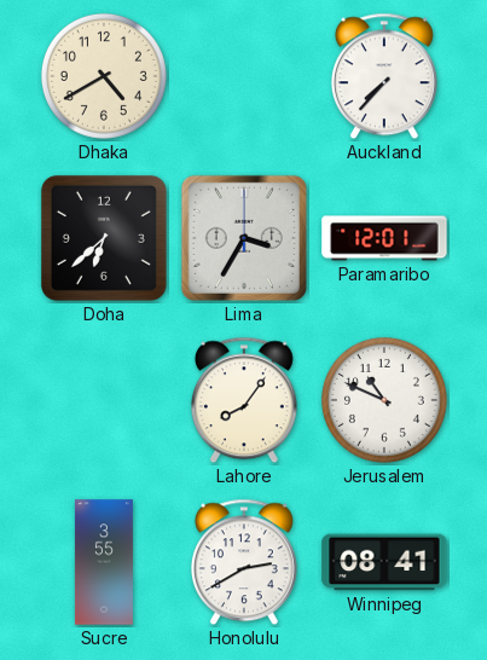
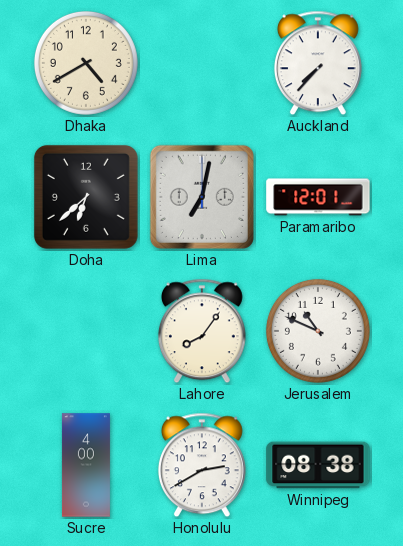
Lima: 3:35 -> 7:02
Sucre: 3:55 -> 4:00
Winnipeg: 08:41 -> 08:38
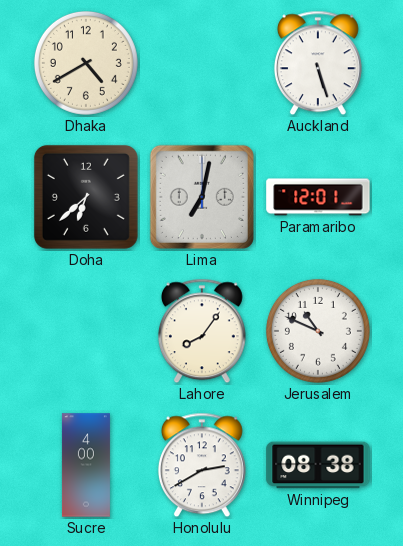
Auckland: 7:37 -> 5:27
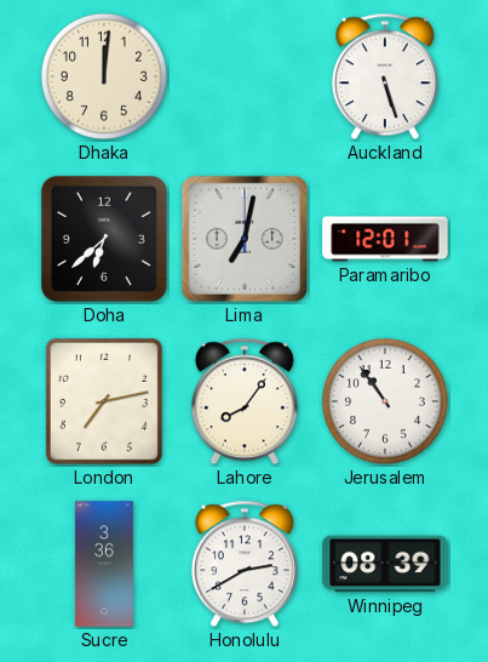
Dhaka: 4:40 -> 12:01
London: none -> 7:13
Jerusalem: 10:49 -> 10:54
Sucre: 4:00 -> 3:36
Winnipeg: 08:38 -> 08:39
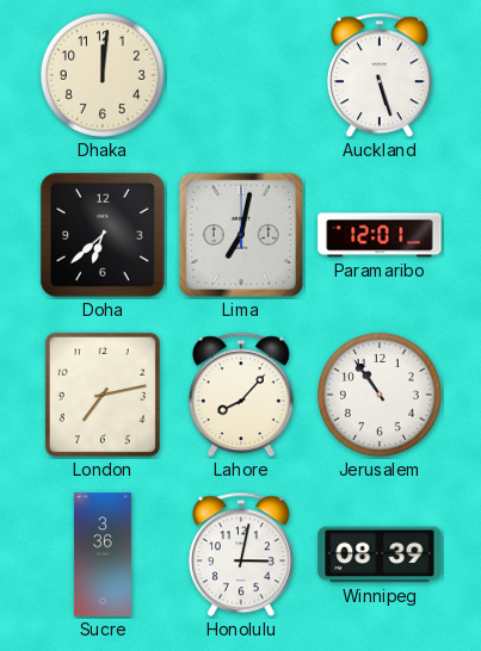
Lahore: 8:06 -> 8:07
Honolulu: 2:40 -> 3:02
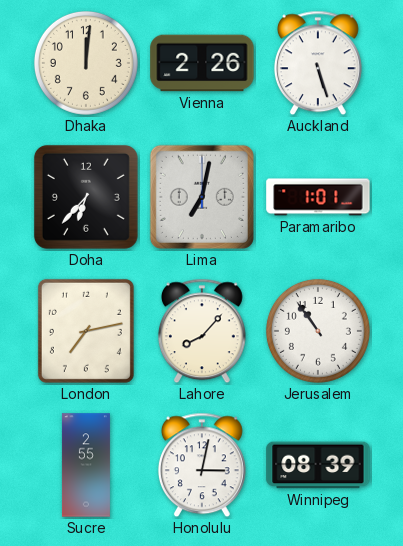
Vienna: none -> 2:26
Doha: 6:38 -> 6:37
Paramaribo: 12:01 -> 1:01
Sucre: 3:36 -> 2:55
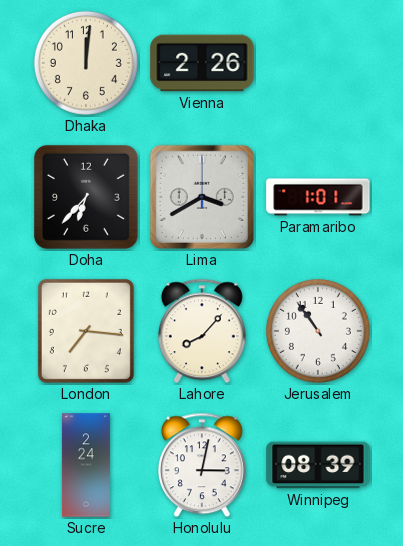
Auckland: 5:27 -> none
Lima: 7:02 -> 3:40
London: 7:13 -> 7:16
Sucre: 2:55 -> 2:24
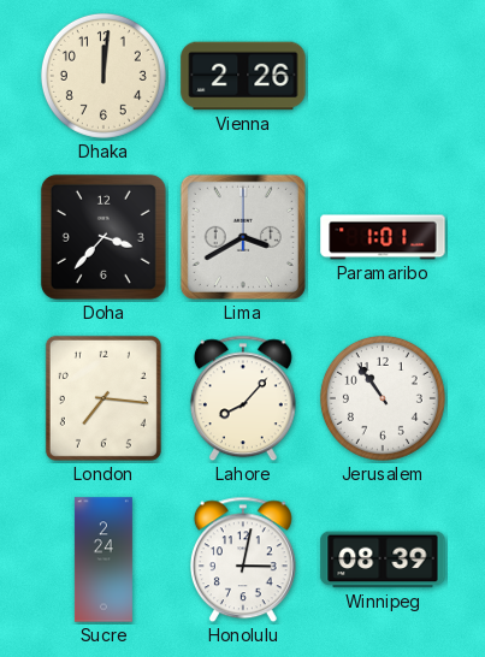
Doha: 6:37 -> 3:37
